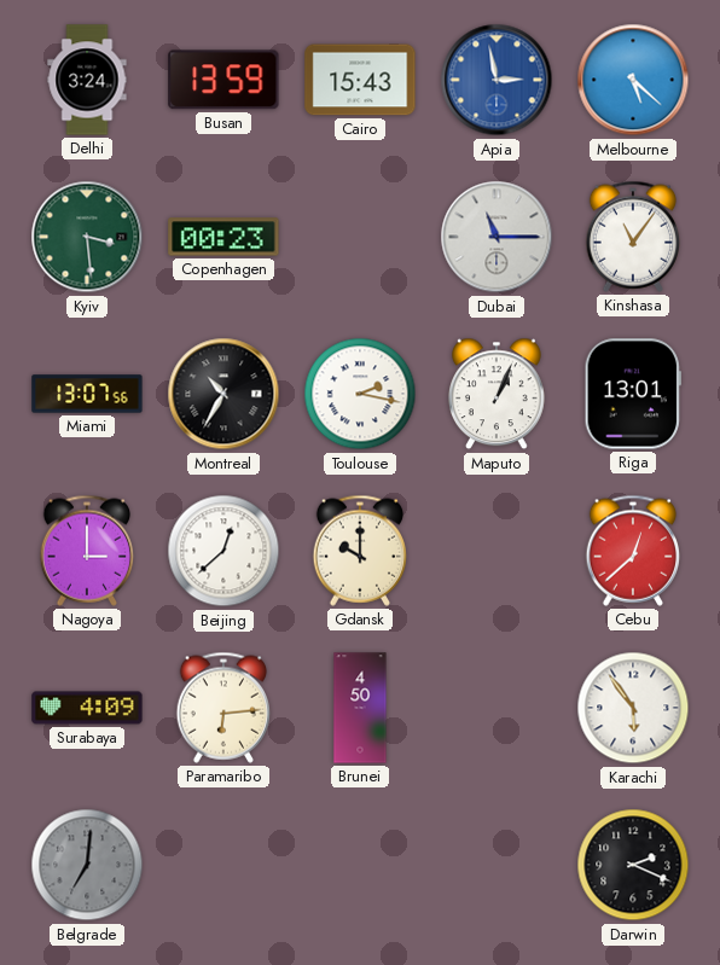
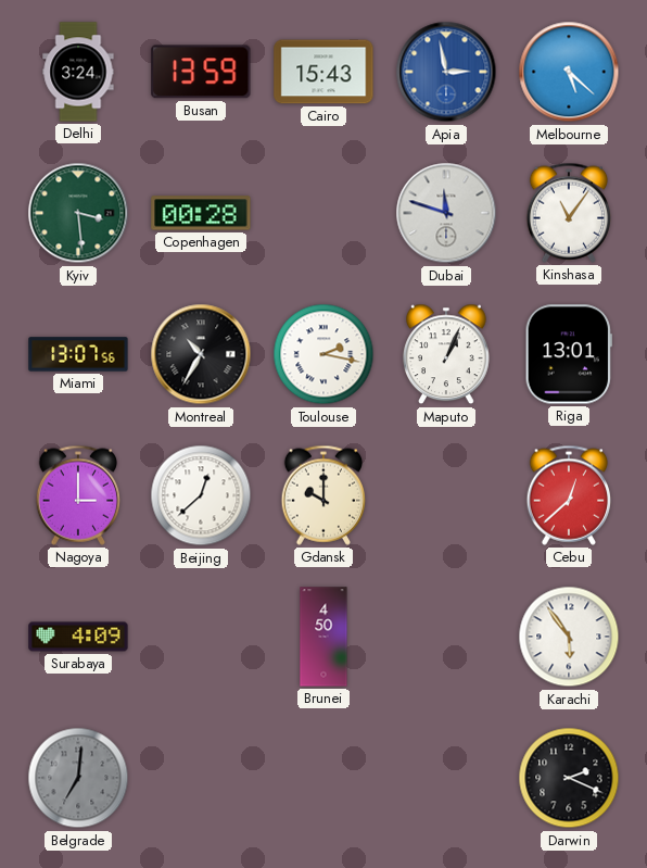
Copenhagen: 00:23 -> 00:28
Dubai: 11:15 -> 11:48
Paramaribo: 6:14 -> none
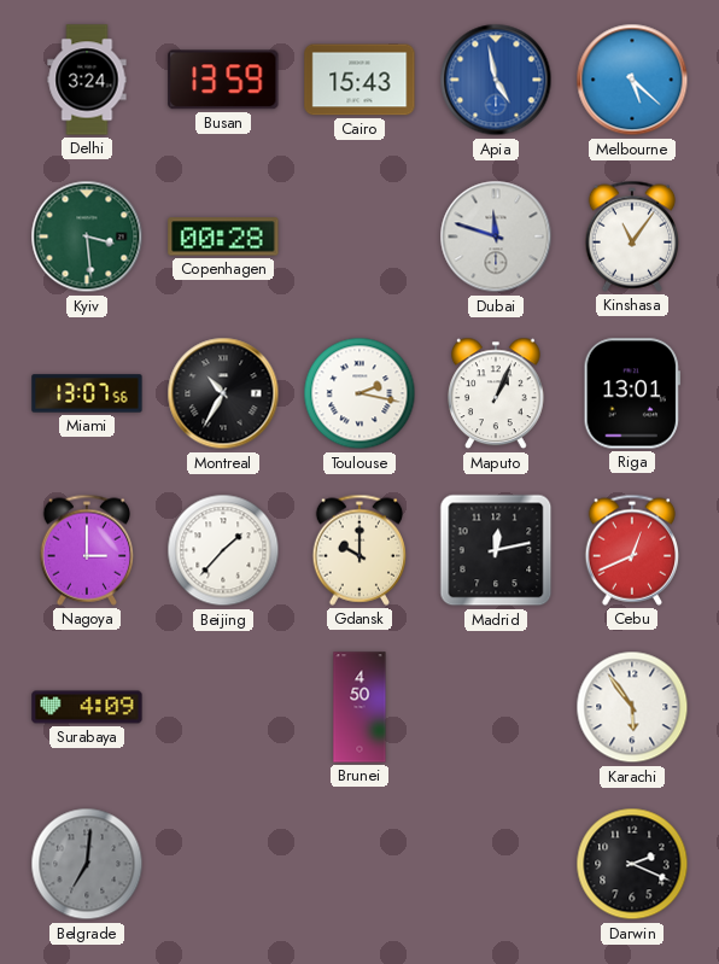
Apia: 2:58 -> 4:58
Beijing: 12:38 -> 1:37
Madrid: none -> 12:13
Cebu: 12:38 -> 12:41
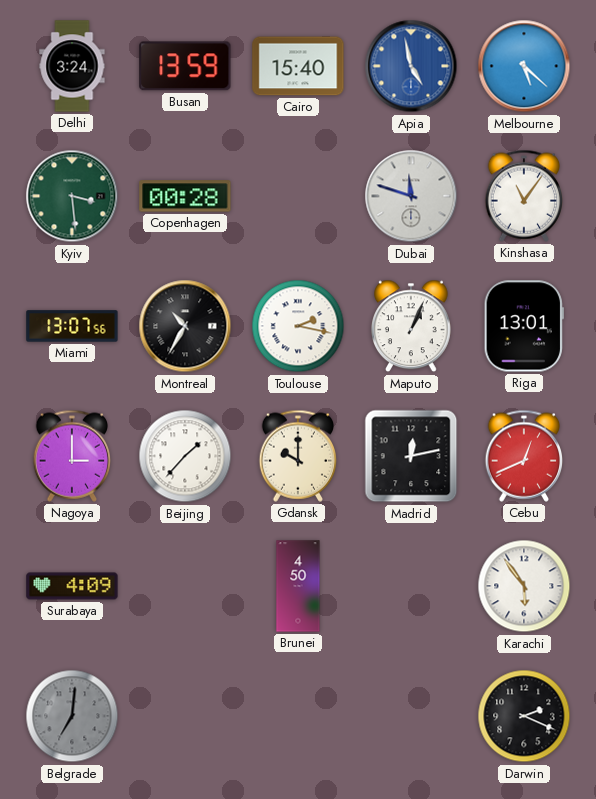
Cairo: 15:43 -> 15:40
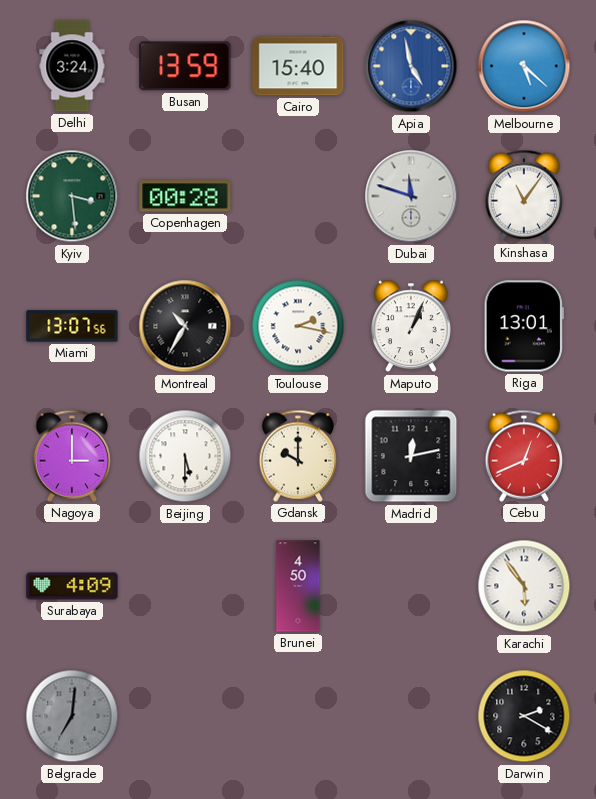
Beijing: 1:37 -> 5:30
Darwin: 2:19 -> 2:20
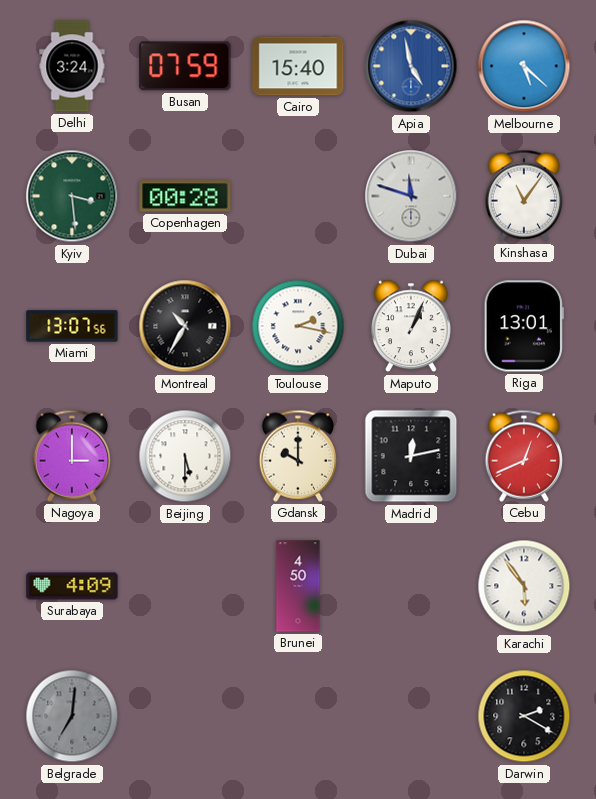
Busan: 13:59 -> 07:59
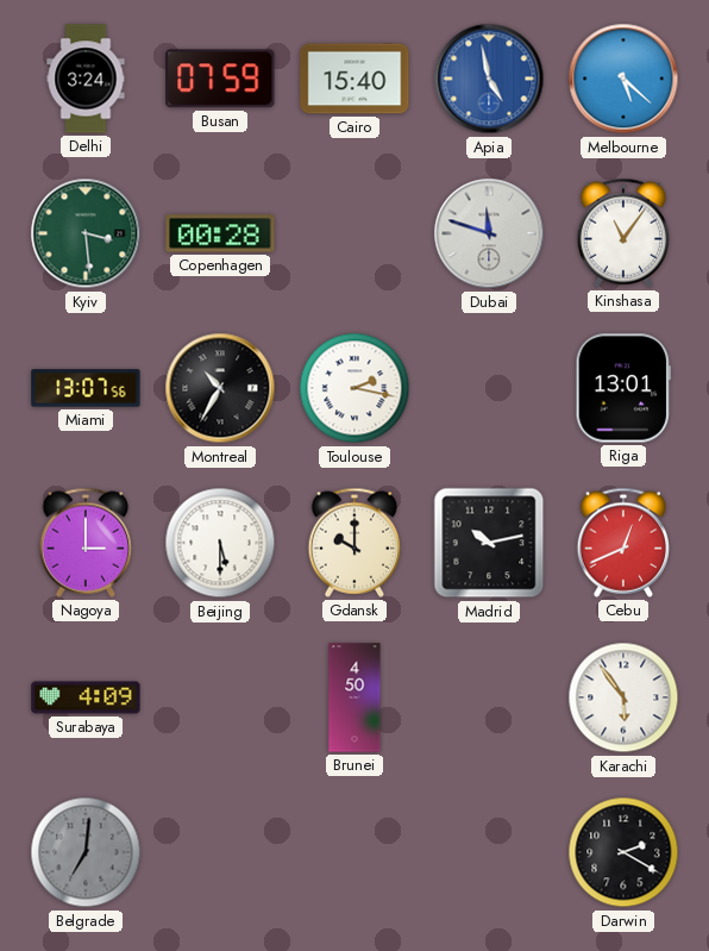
Maputo: 1:04 -> none
Madrid: 12:13 -> 10:13
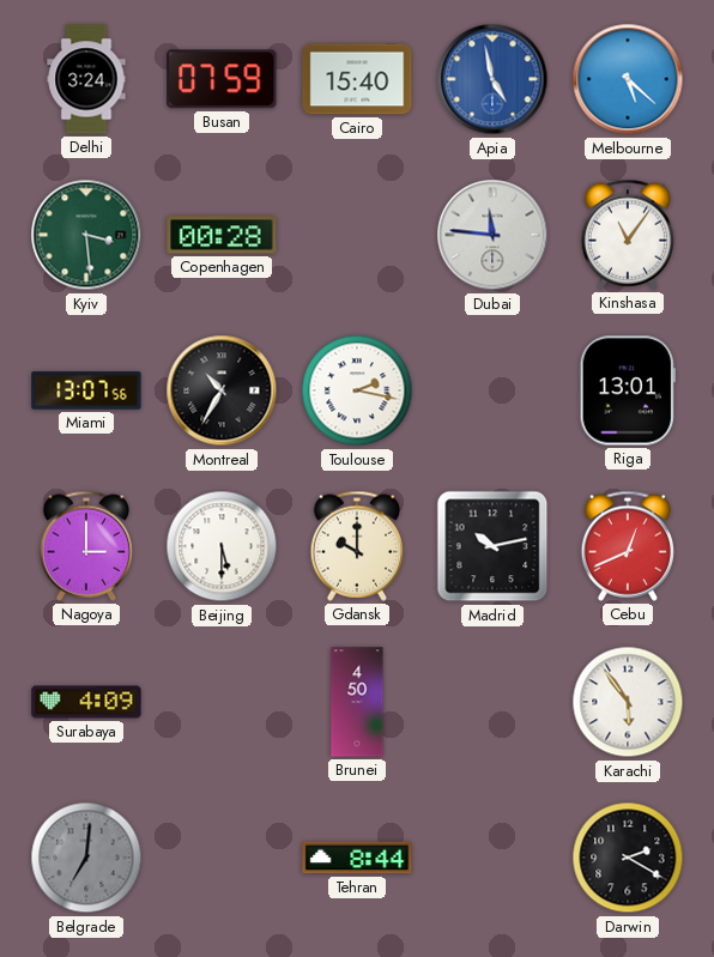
Dubai: 11:48 -> 11:46
Tehran: none -> 8:44
